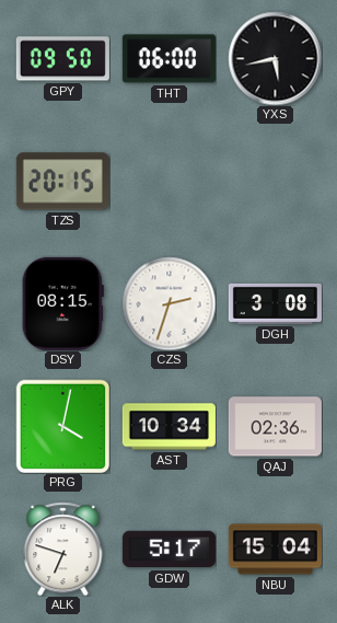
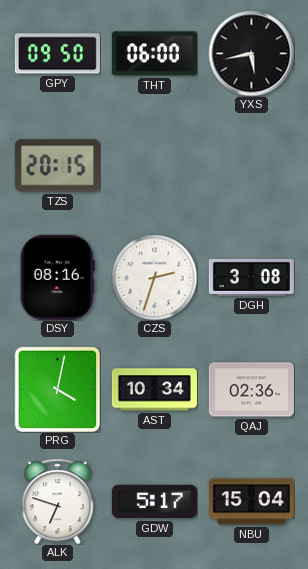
DSY: 08:15 -> 08:16
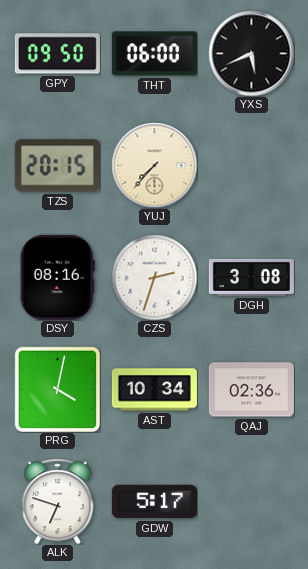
YXS: 5:43 -> 5:41
YUJ: none -> 7:37
NBU: 15:04 -> none
